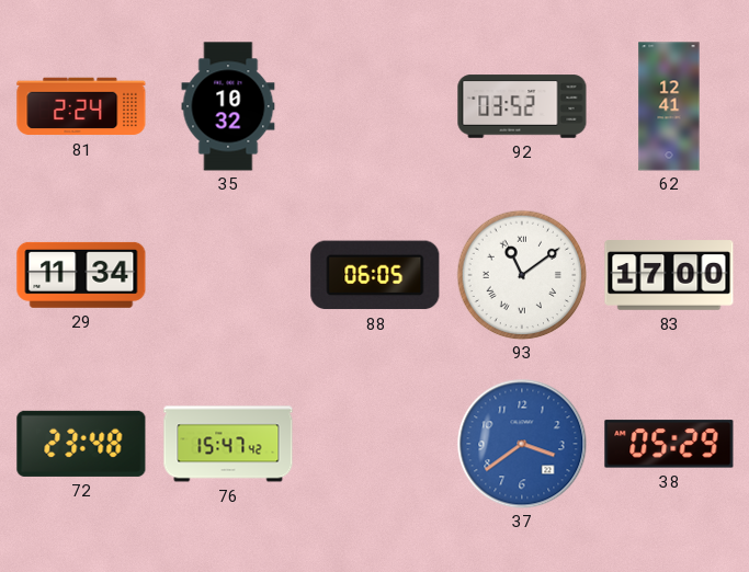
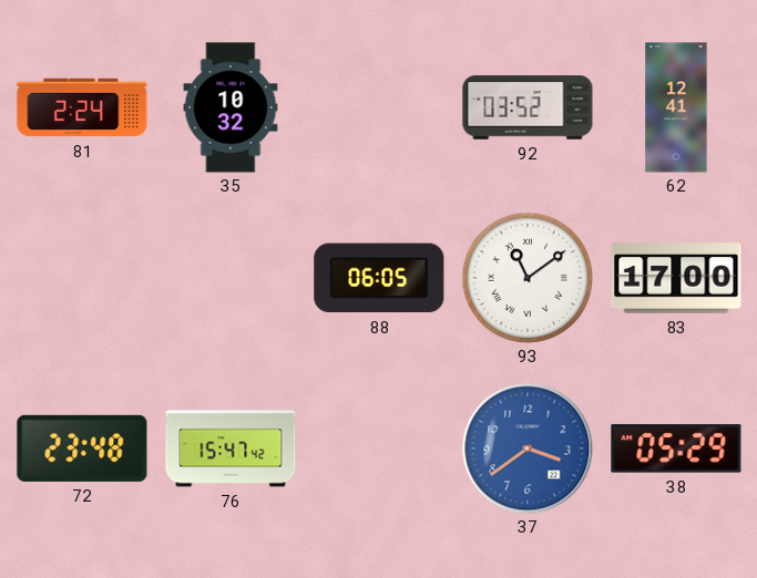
29: 11:34 -> none
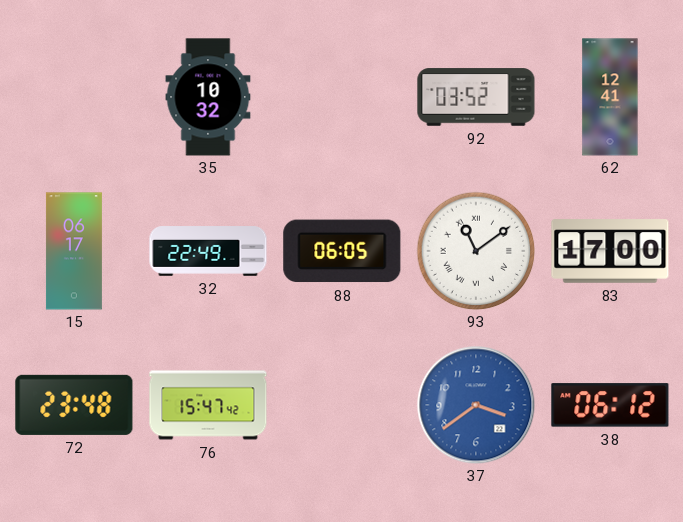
81: 2:24 -> none
15: none -> 06:17
32: none -> 22:49
38: 05:29 -> 06:12
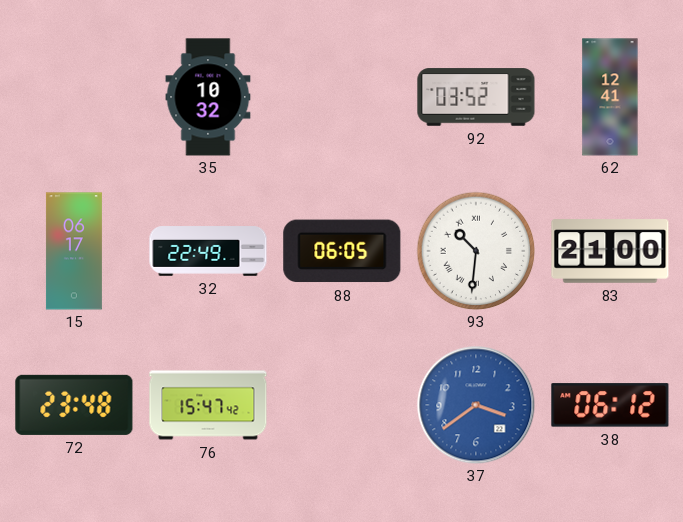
93: 11:09 -> 10:31
83: 17:00 -> 21:00
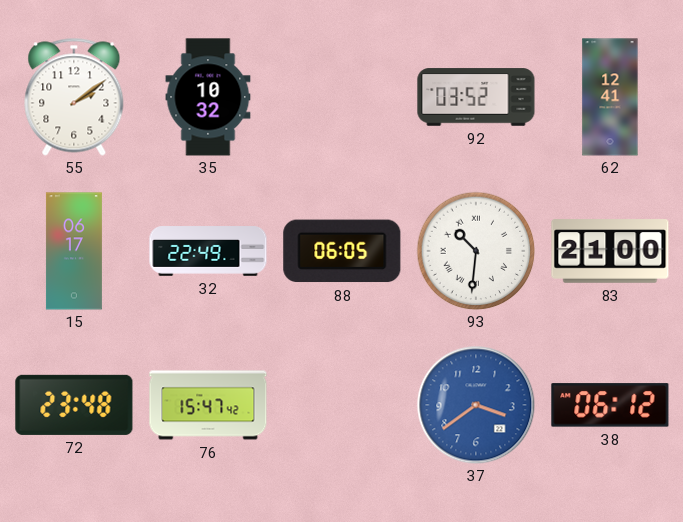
55: none -> 2:09
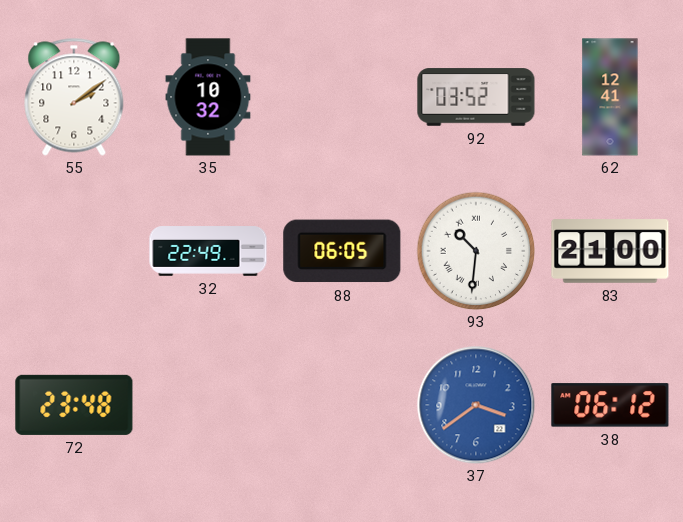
15: 06:17 -> none
76: 15:47 -> none
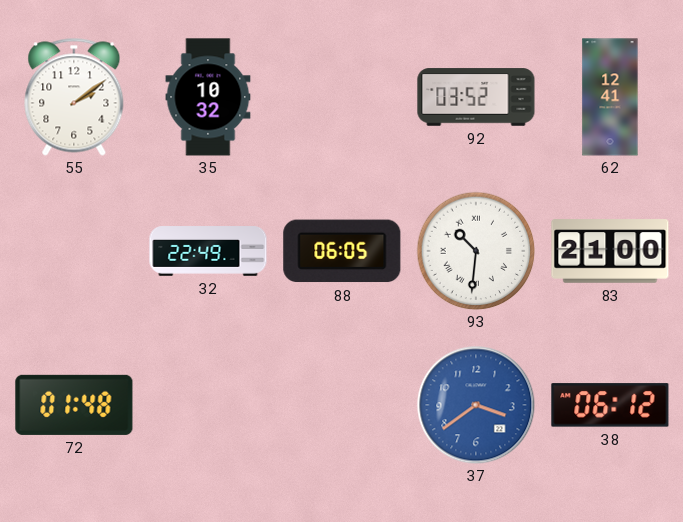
72: 23:48 -> 01:48
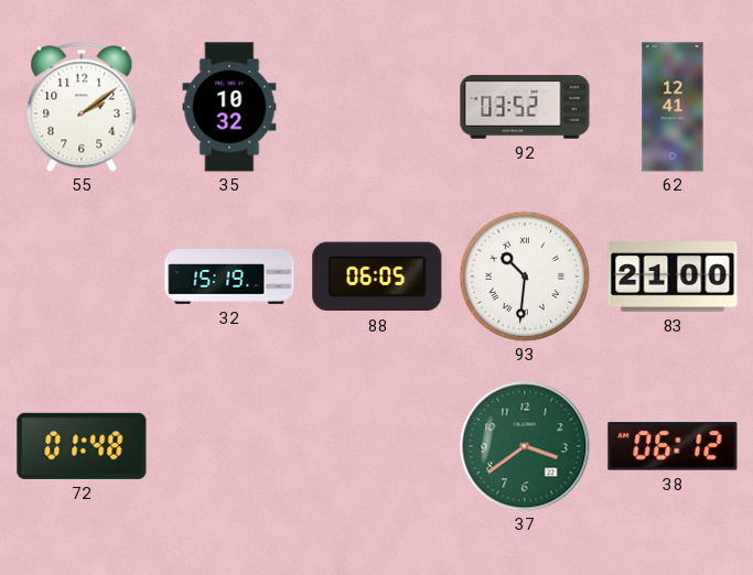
32: 22:49 -> 15:19
37 dial: blue -> green
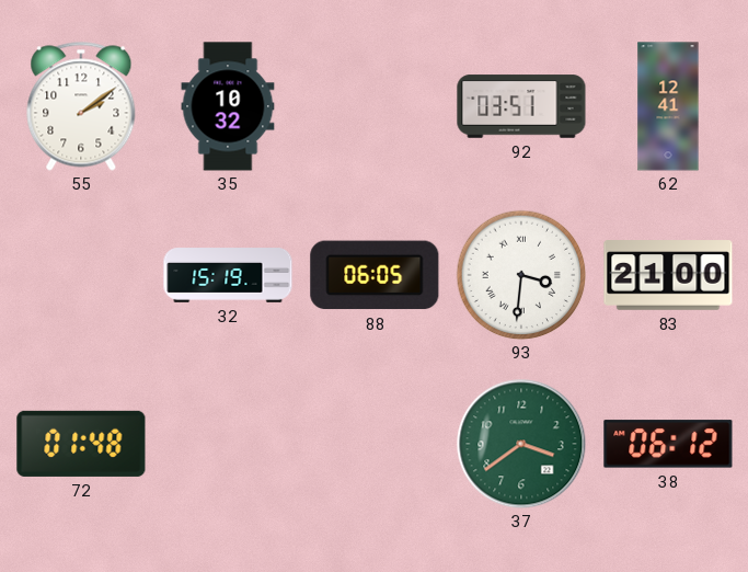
92: 03:52 -> 03:51
93: 10:31 -> 3:31
